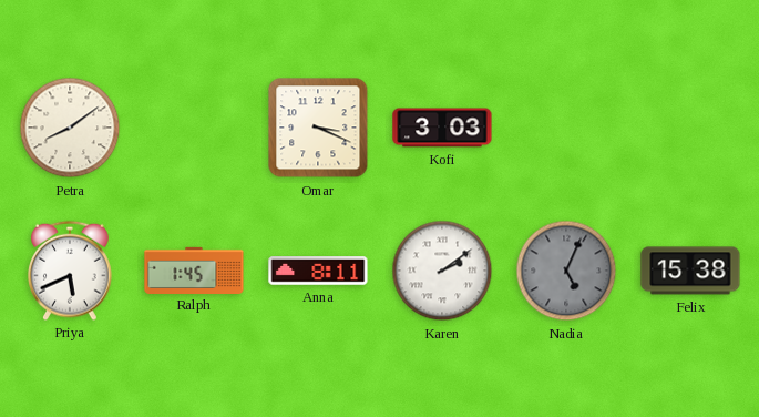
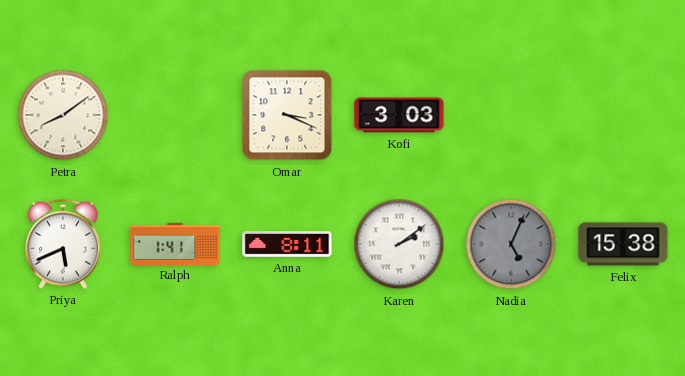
Ralph: 1:45 -> 1:41
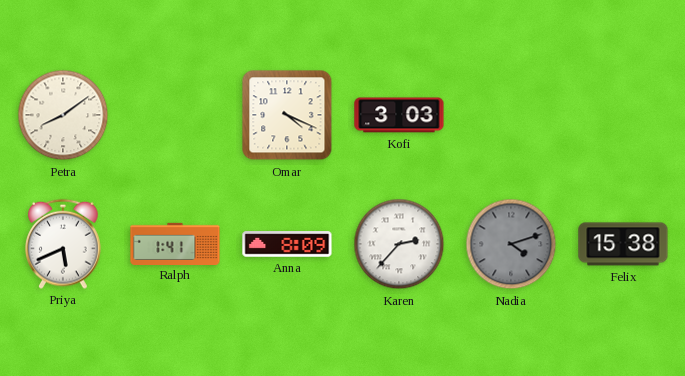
Omar: 3:19 -> 4:19
Anna: 8:11 -> 8:09
Karen: 2:09 -> 2:37
Nadia: 5:04 -> 4:12
